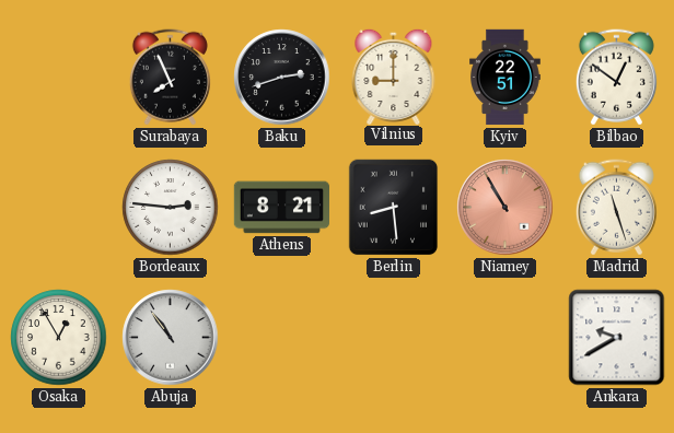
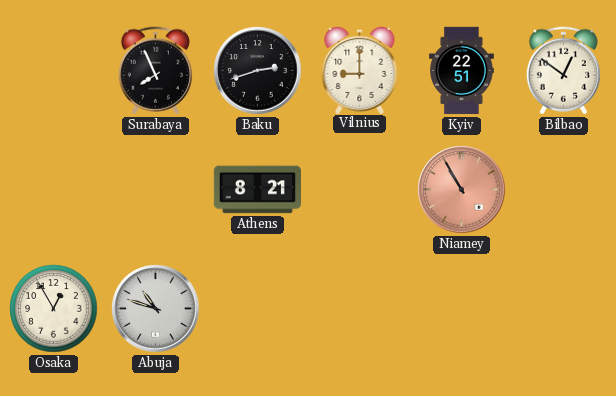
Bordeaux: 2:46 -> none
Berlin: 8:29 -> none
Madrid: 11:27 -> none
Abuja: 10:54 -> 10:48
Ankara: 9:40 -> none
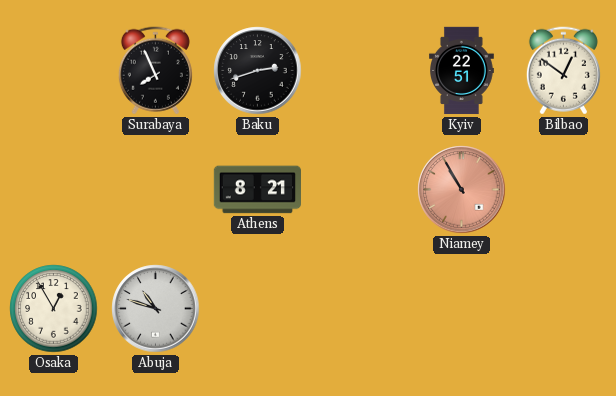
Vilnius: 9:00 -> none
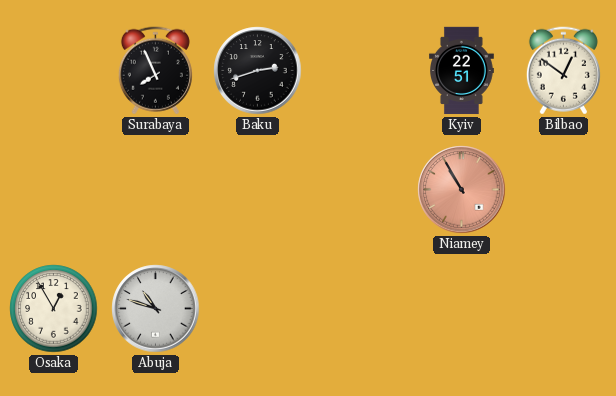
Athens: 8:21 -> none
